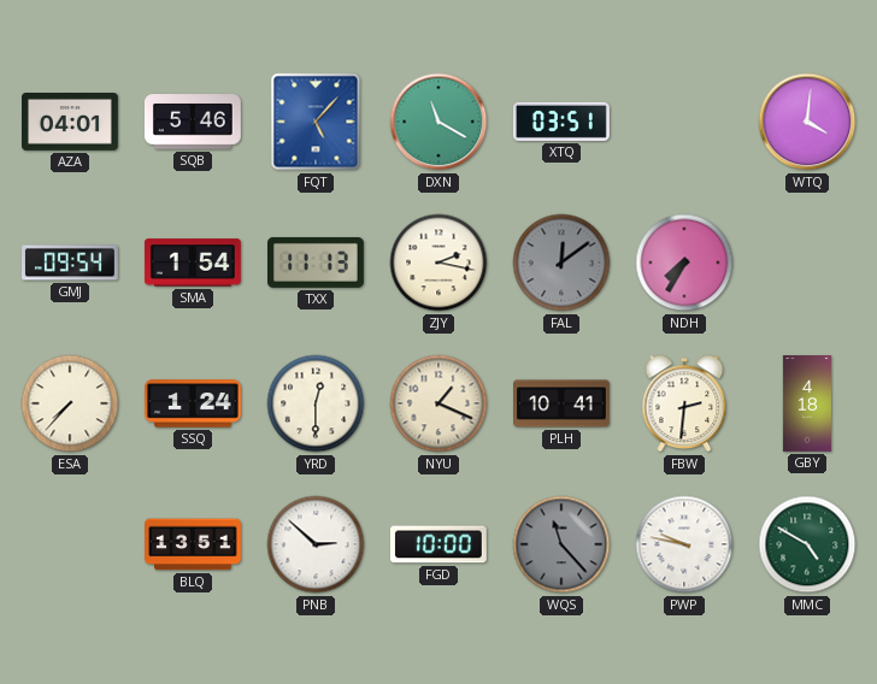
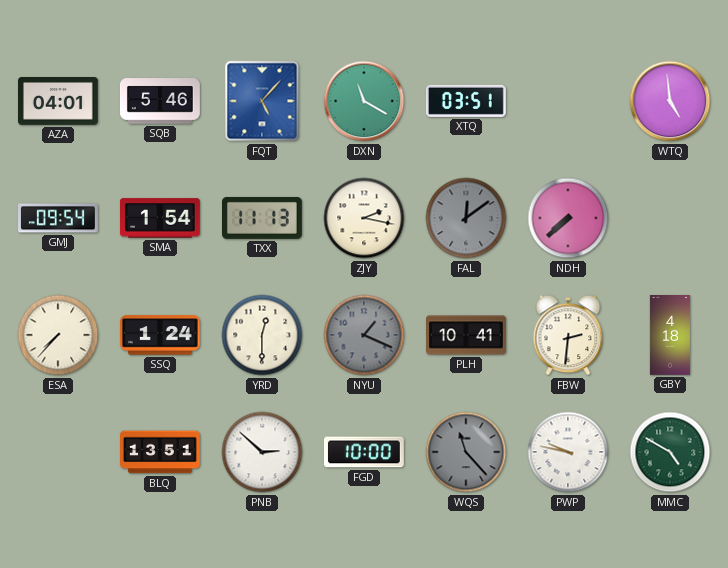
WTQ: 4:01 -> 4:59
NDH: 7:35 -> 7:38
NYU dial: cream -> grey
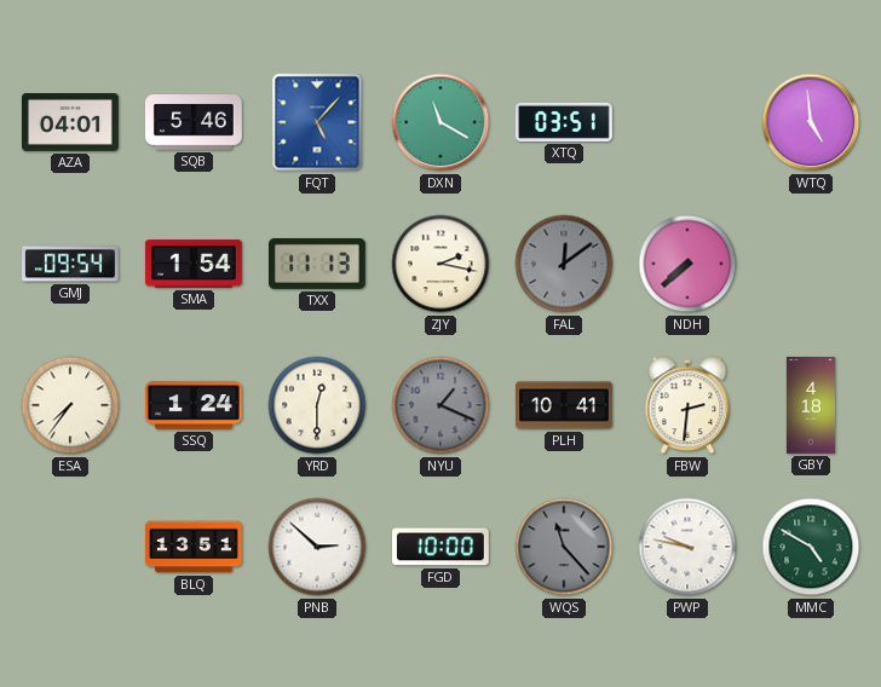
ESA: 7:37 -> 7:36
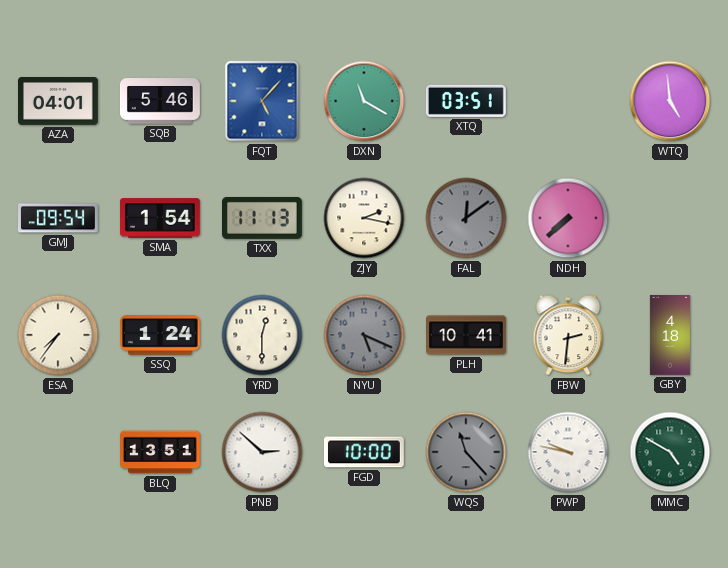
NYU: 1:19 -> 5:19
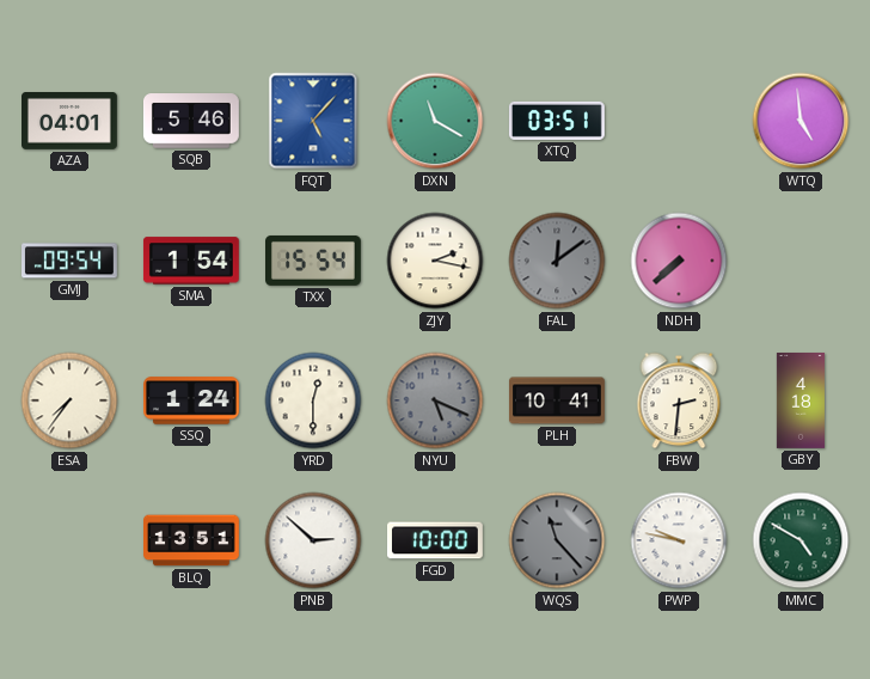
TXX: 11:13 -> 15:54
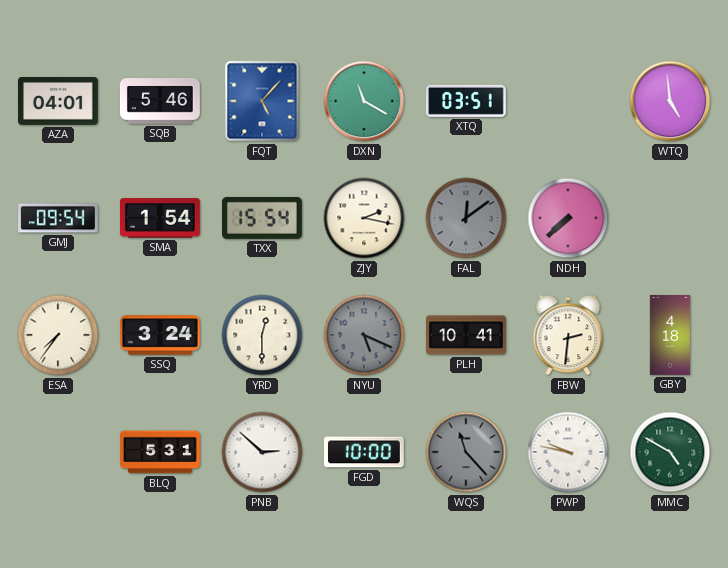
SSQ: 1:24 -> 3:24
BLQ: 13:51 -> 5:31
